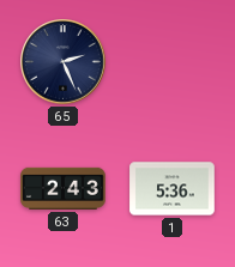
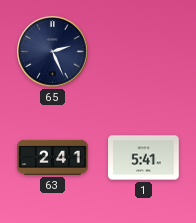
63: 2:43 -> 2:41
1: 5:36 -> 5:41
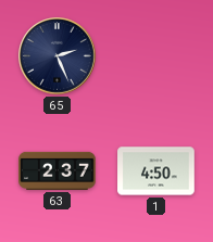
63: 2:41 -> 2:37
1: 5:41 -> 4:50
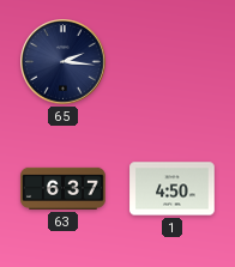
65: 2:26 -> 2:16
63: 2:37 -> 6:37
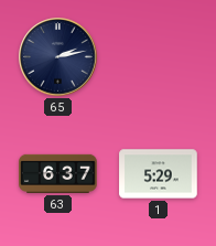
65: 2:16 -> 2:13
1: 4:50 -> 5:29
